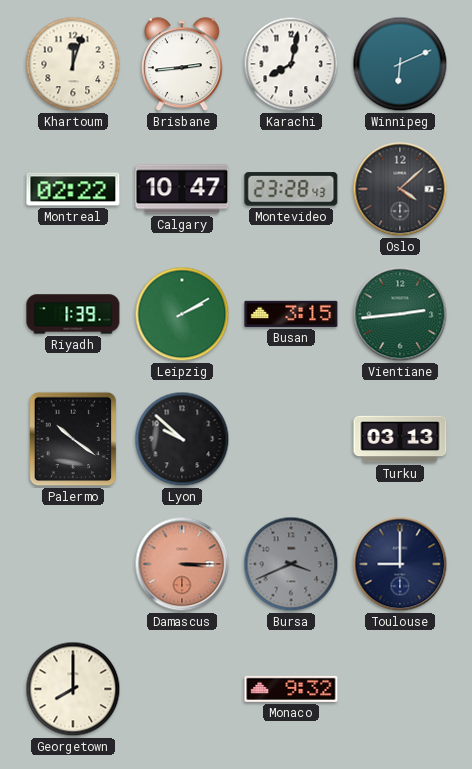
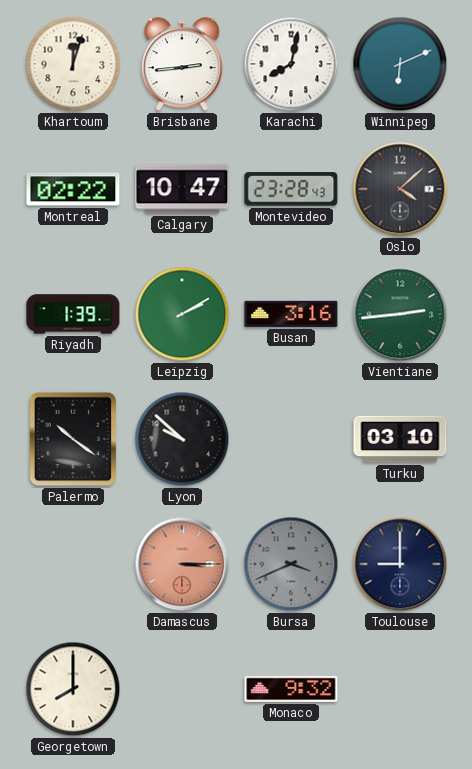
Busan: 3:15 -> 3:16
Turku: 03:13 -> 03:10
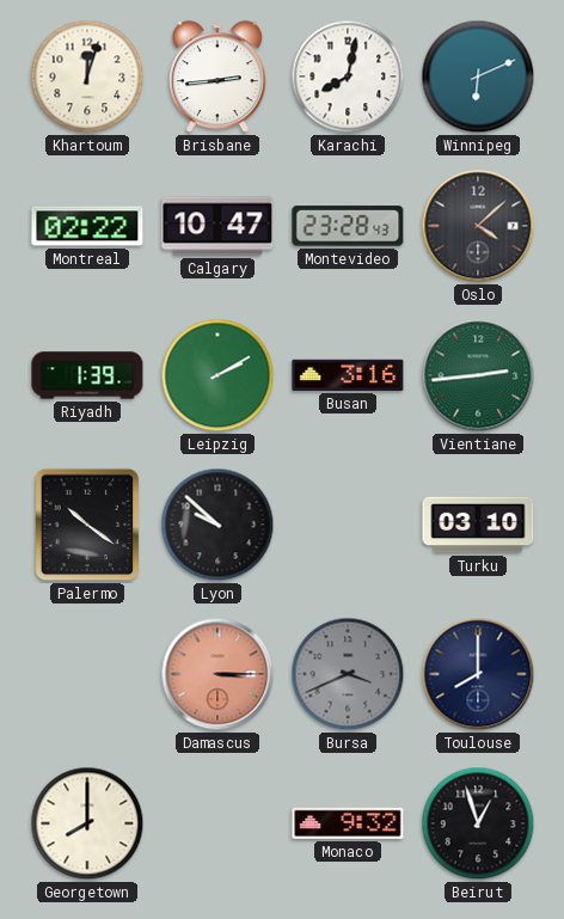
Toulouse: 9:00 -> 8:00
Beirut: none -> 12:57
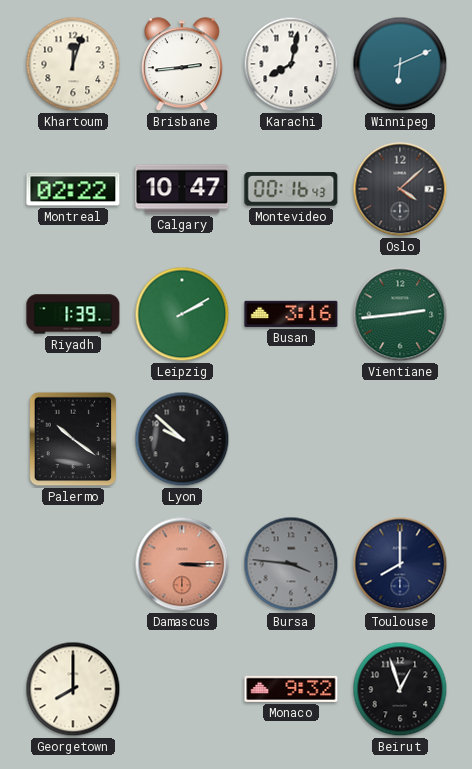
Montevideo: 23:28 -> 00:16
Turku: 03:10 -> none
Bursa: 3:41 -> 3:46
